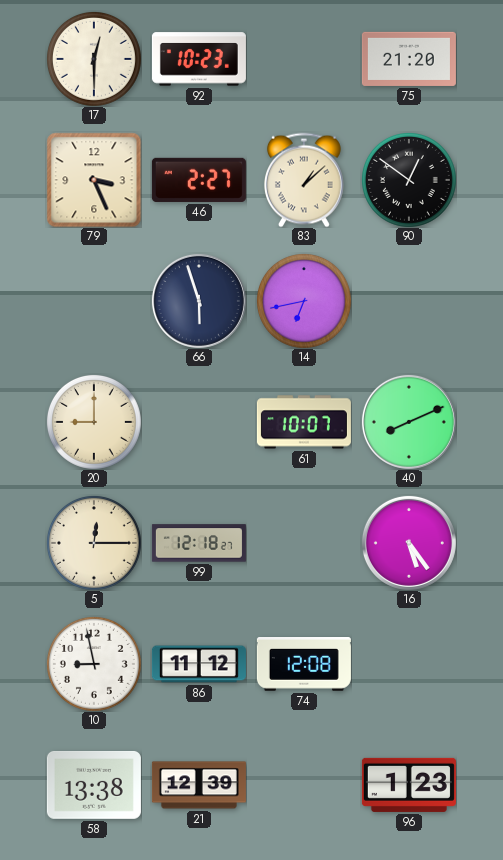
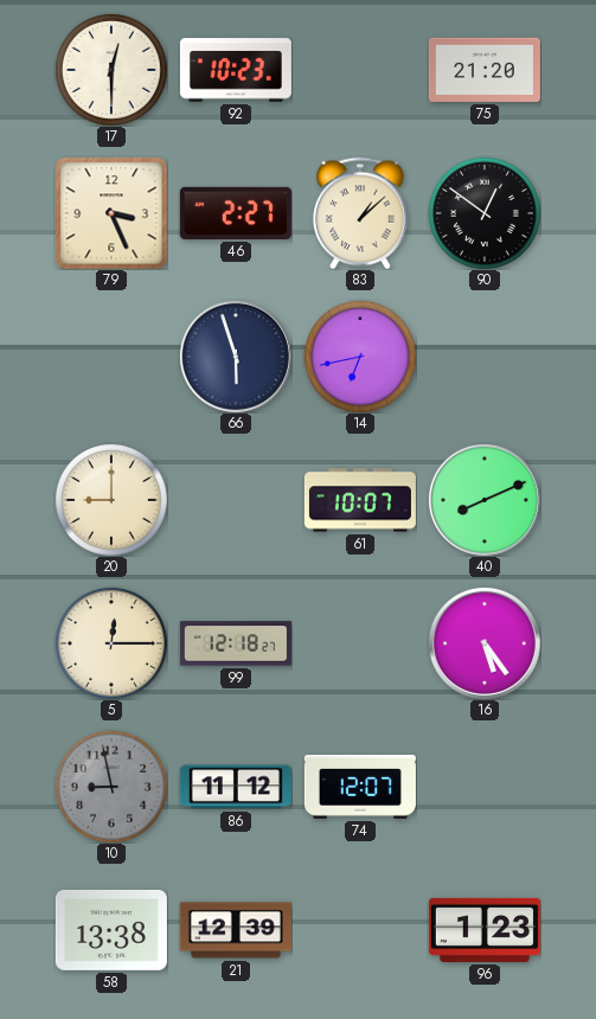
10 dial: white -> grey
74: 12:08 -> 12:07
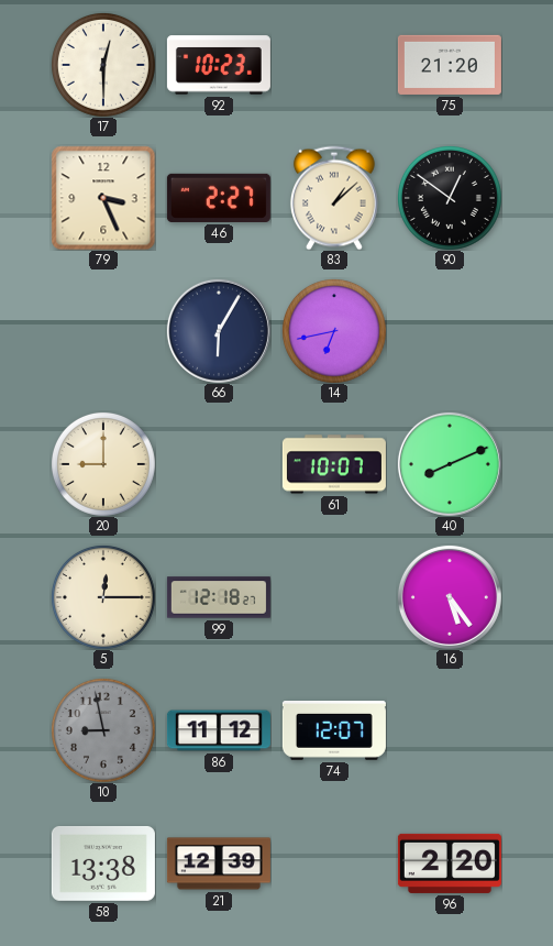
66: 5:57 -> 6:05
96: 1:23 -> 2:20
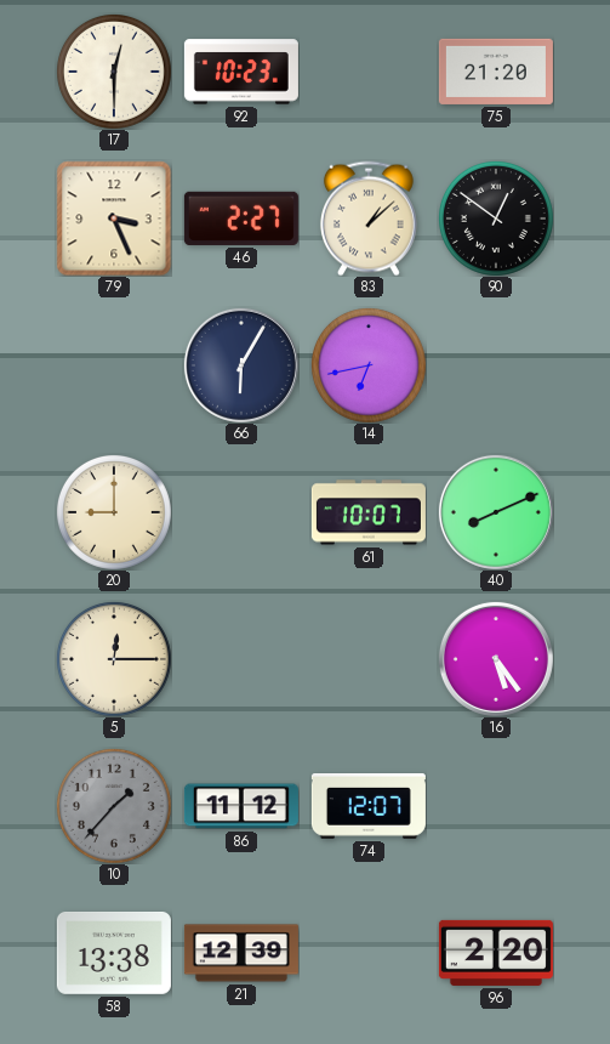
99: 12:18 -> none
10: 8:58 -> 1:37
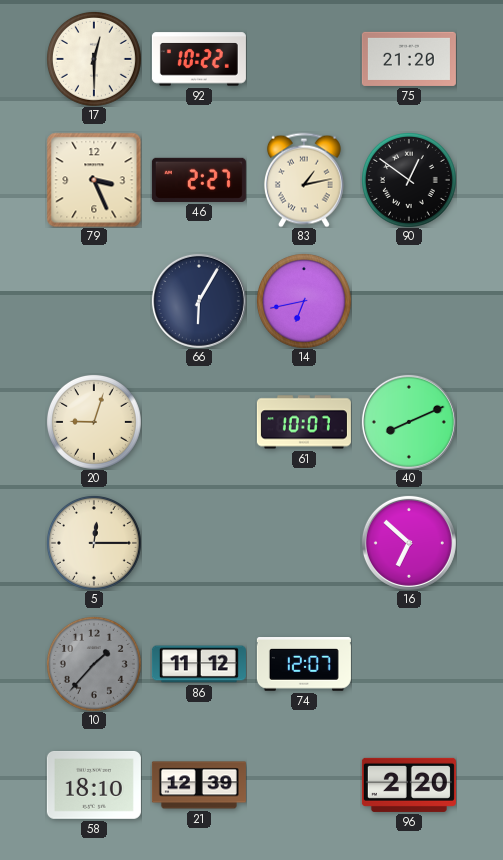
92: 10:23 -> 10:22
83: 1:08 -> 1:13
20: 9:00 -> 9:03
16: 5:24 -> 6:52
58: 13:38 -> 18:10
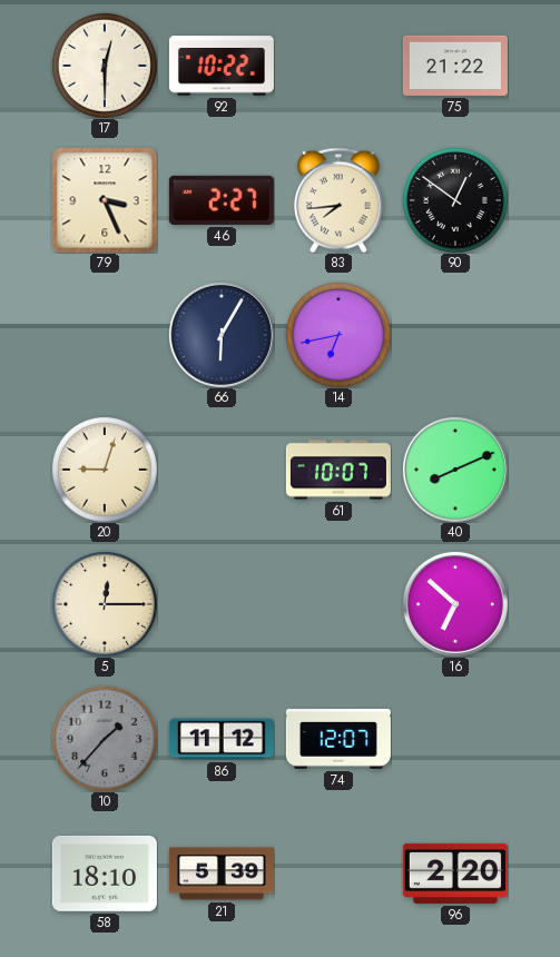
75: 21:20 -> 21:22
83: 1:13 -> 7:44
21: 12:39 -> 5:39
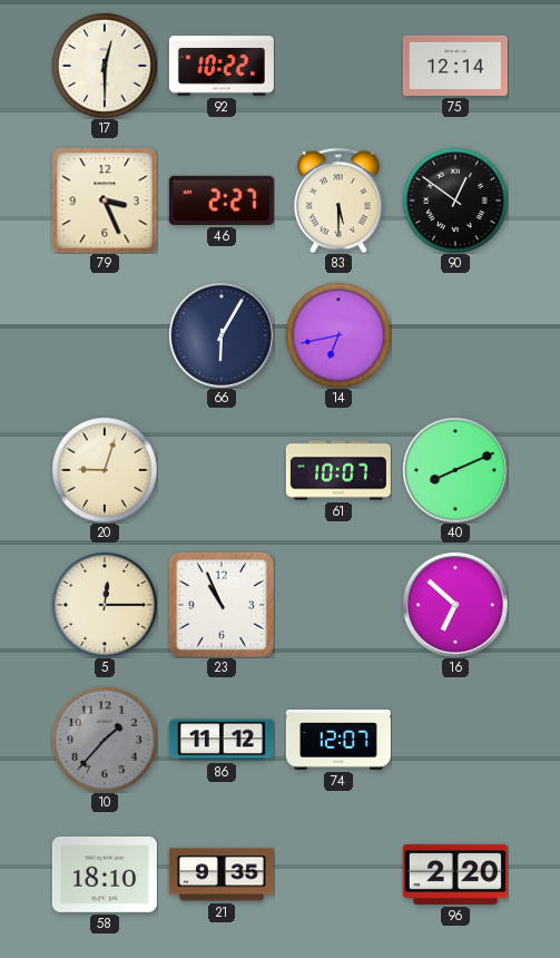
75: 21:22 -> 12:14
83: 7:44 -> 5:30
23: none -> 10:56
21: 5:39 -> 9:35
